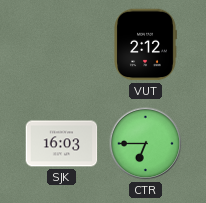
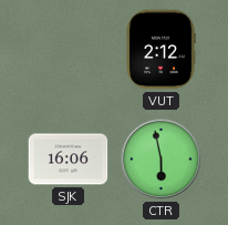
SJK: 16:03 -> 16:06
CTR: 6:45 -> 5:58
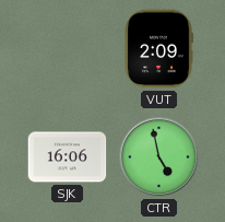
VUT: 2:12 -> 2:09
CTR: 5:58 -> 4:58
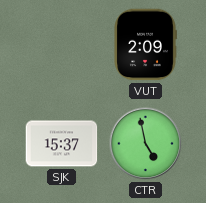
SJK: 16:06 -> 15:37
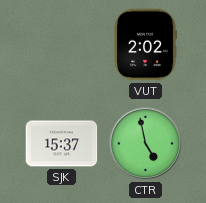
VUT: 2:09 -> 2:02
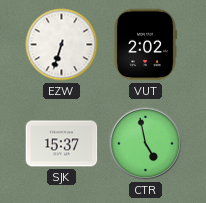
EZW: none -> 6:33
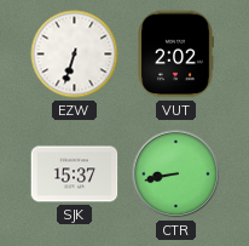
CTR: 4:58 -> 8:43
